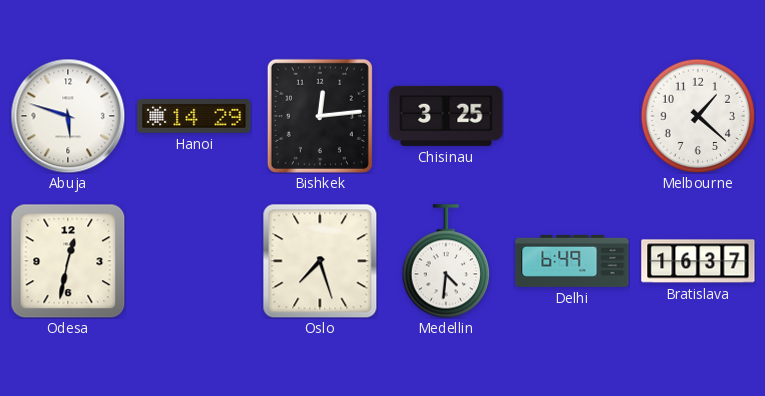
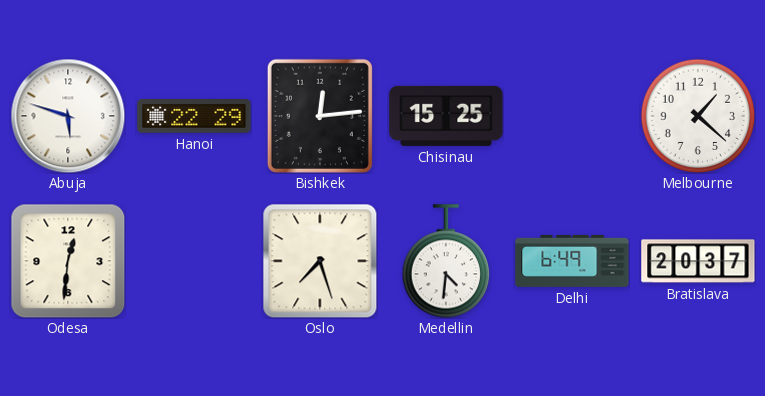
Hanoi: 14:29 -> 22:29
Chisinau: 3:25 -> 15:25
Odesa: 12:32 -> 12:31
Bratislava: 16:37 -> 20:37
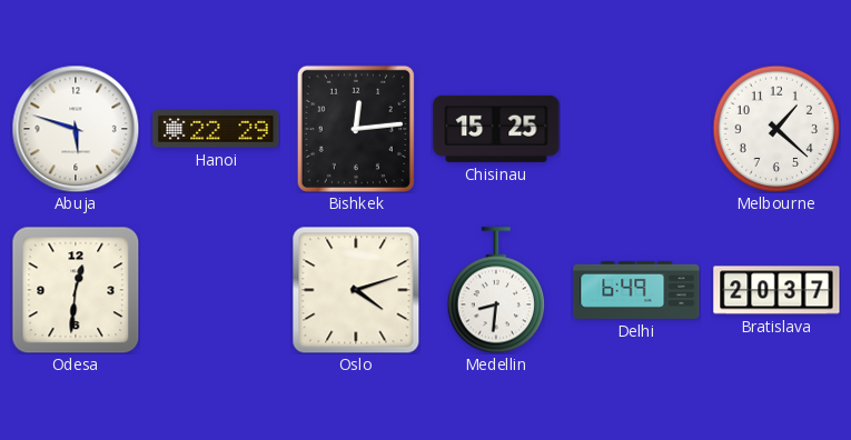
Oslo: 7:27 -> 4:12
Medellin: 4:31 -> 8:31
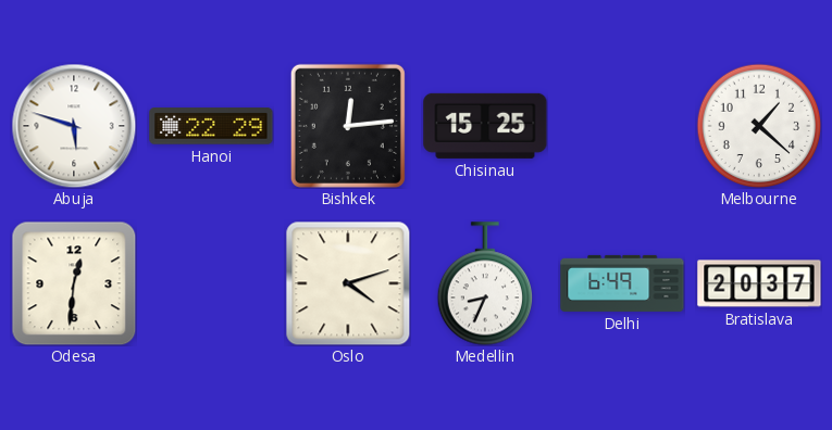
Medellin: 8:31 -> 8:34
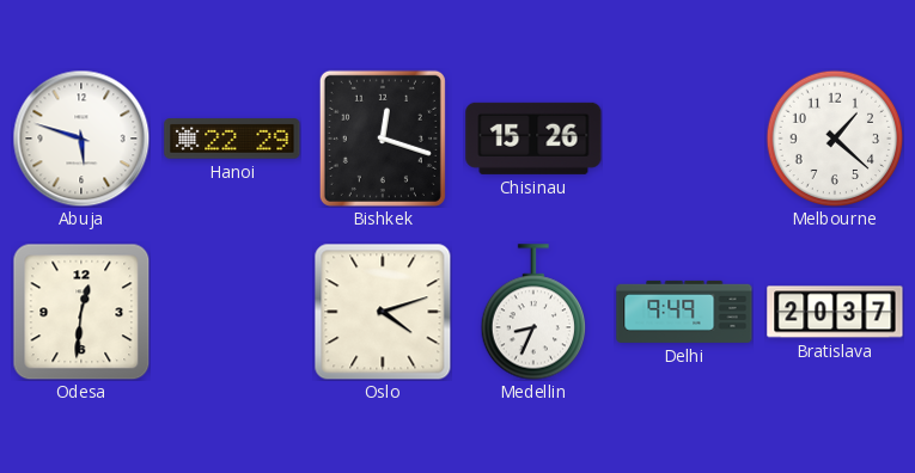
Bishkek: 12:14 -> 12:18
Chisinau: 15:25 -> 15:26
Delhi: 6:49 -> 9:49
